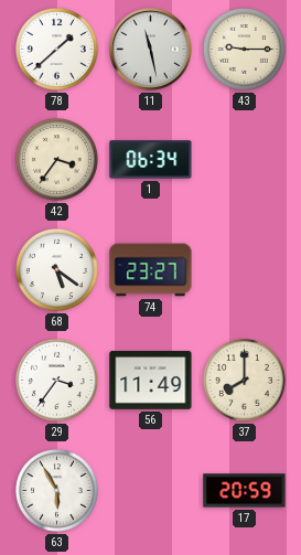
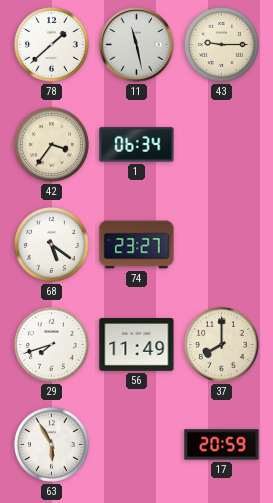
29: 3:36 -> 7:42
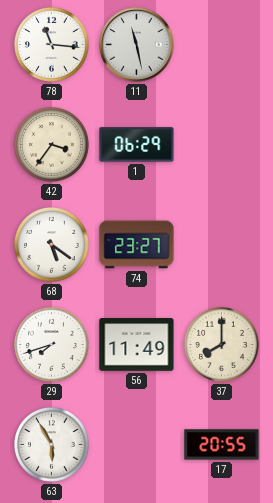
78: 1:38 -> 11:16
43: 9:15 -> none
1: 06:34 -> 06:29
17: 20:59 -> 20:55
